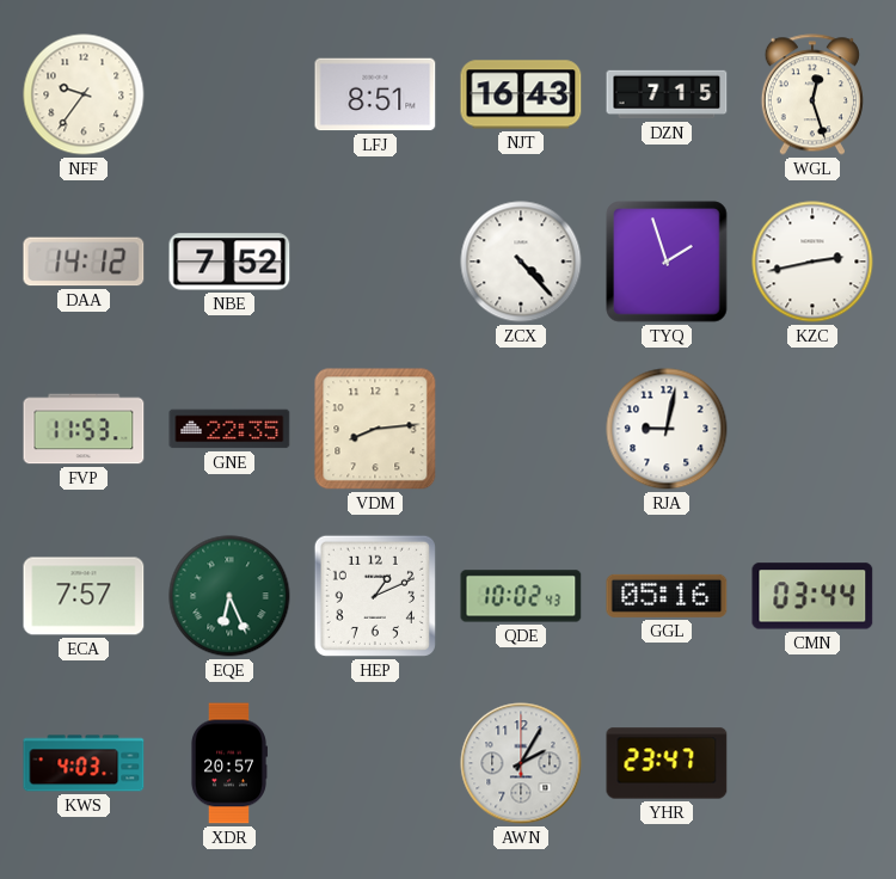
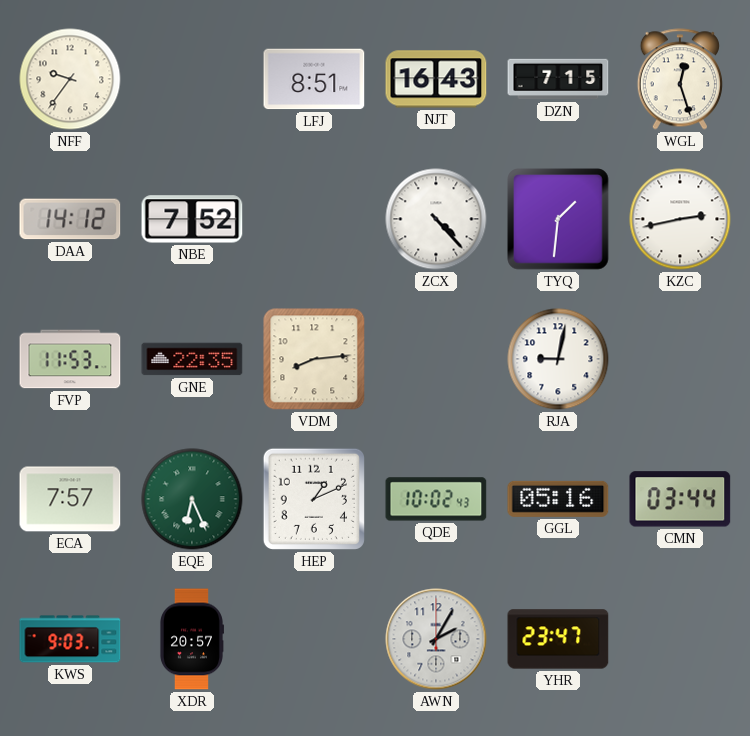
TYQ: 1:57 -> 1:31
KWS: 4:03 -> 9:03
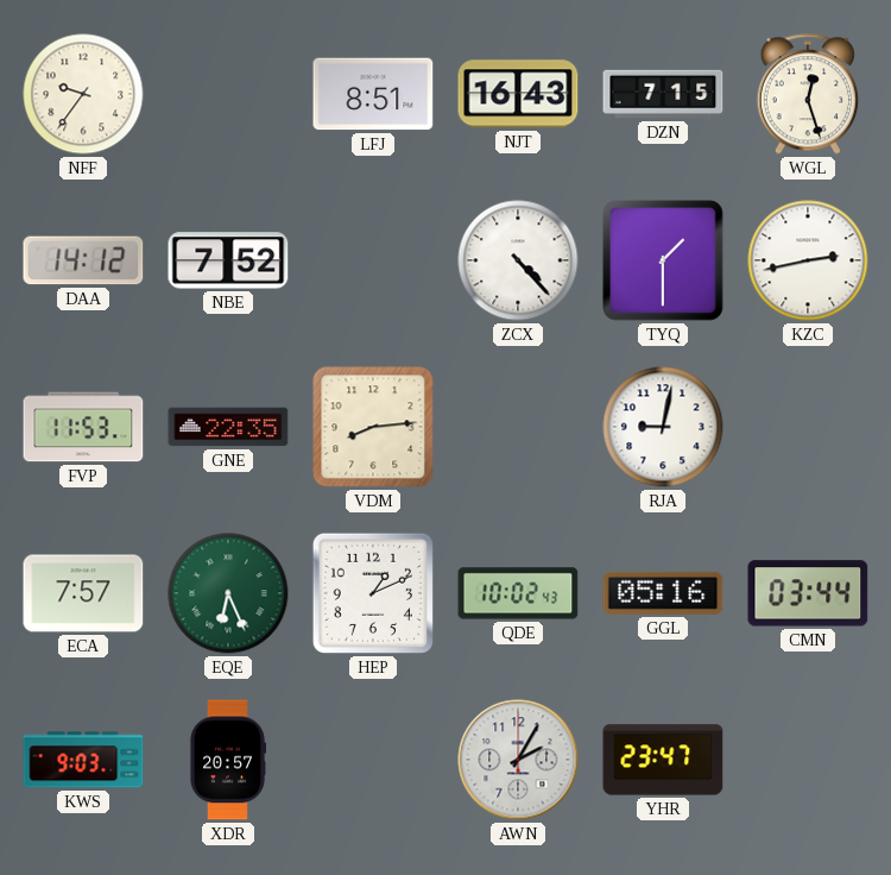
TYQ: 1:31 -> 1:30
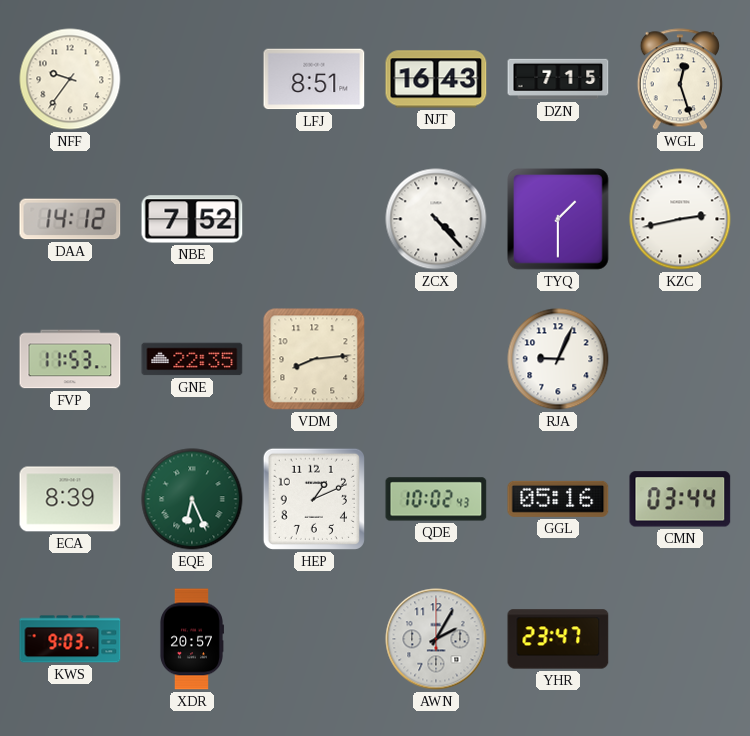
RJA: 9:02 -> 9:04
ECA: 7:57 -> 8:39
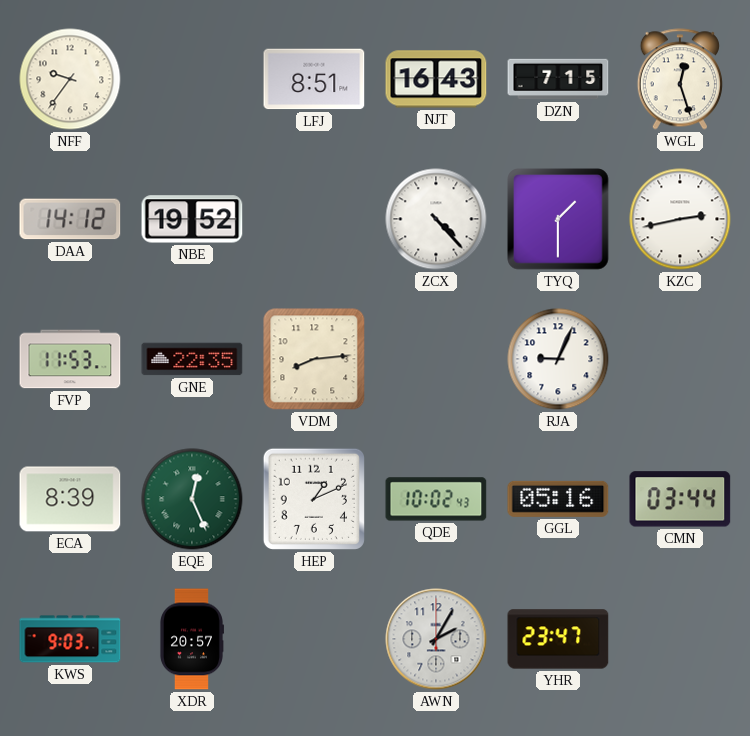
NBE: 7:52 -> 19:52
EQE: 6:26 -> 12:26
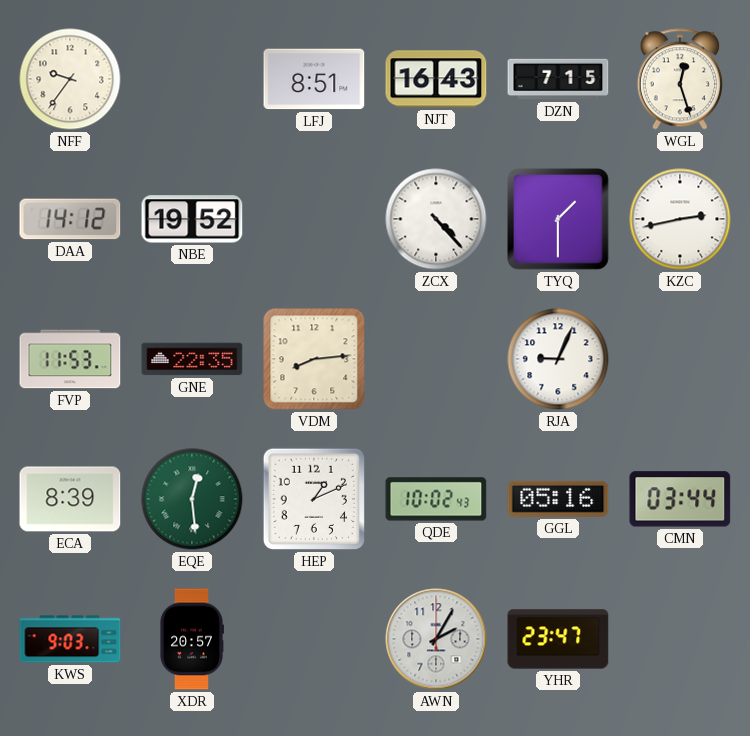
EQE: 12:26 -> 12:29
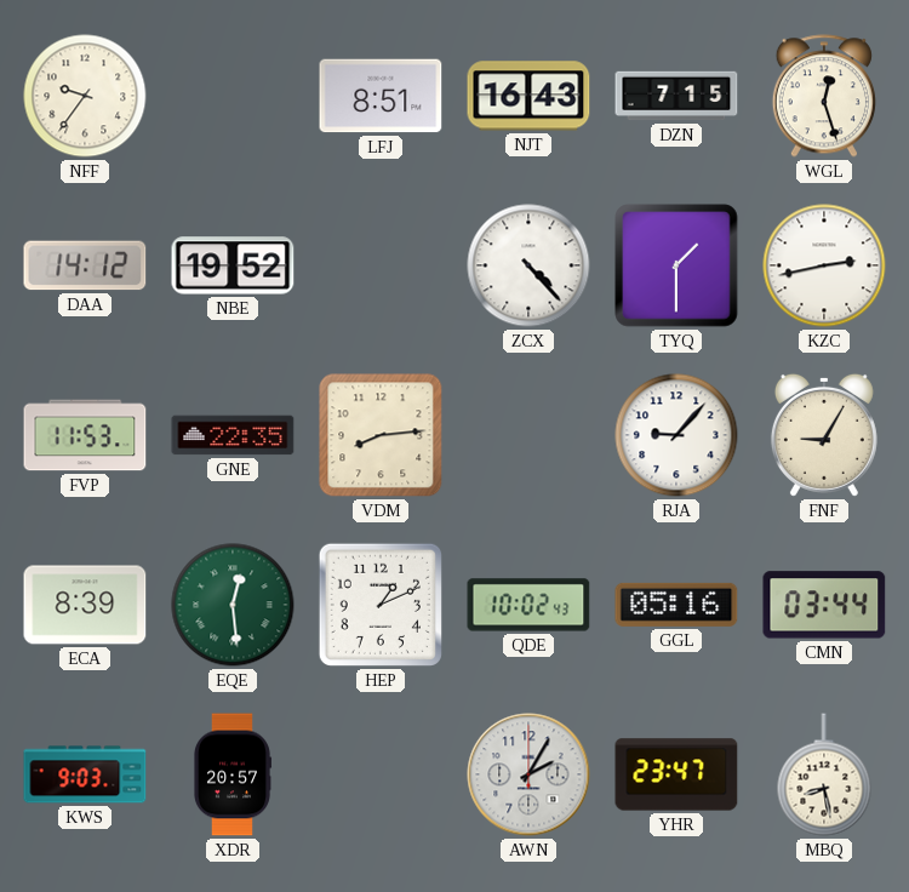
RJA: 9:04 -> 9:07
FNF: none -> 9:05
MBQ: none -> 8:28
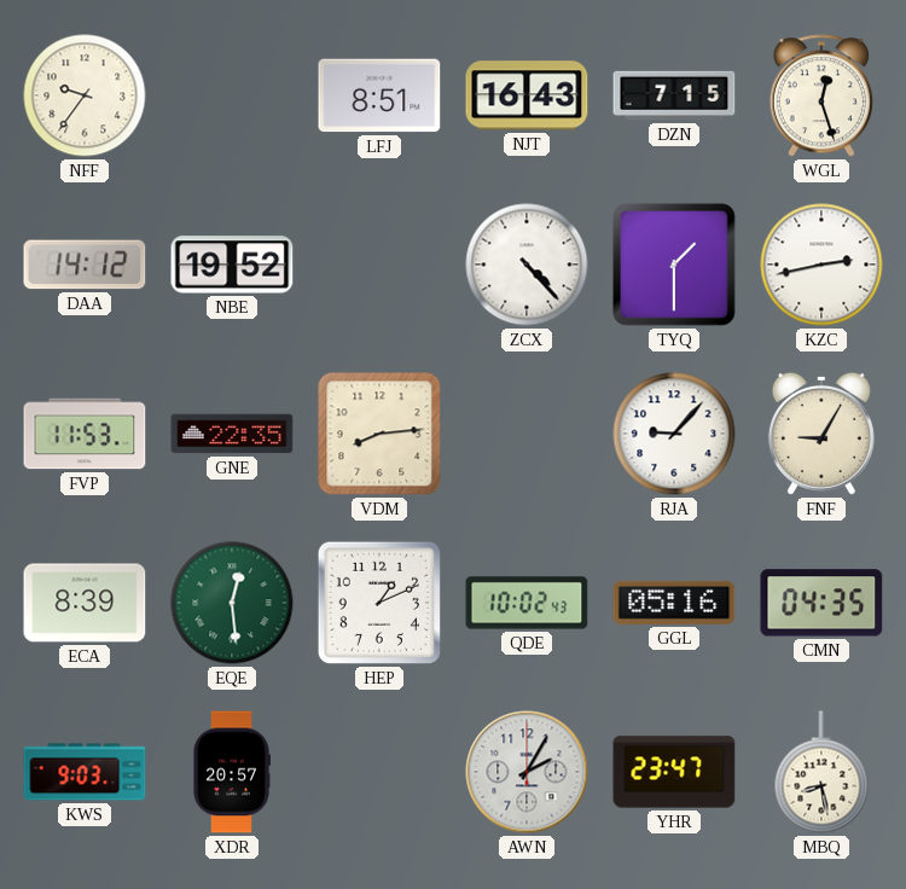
CMN: 03:44 -> 04:35
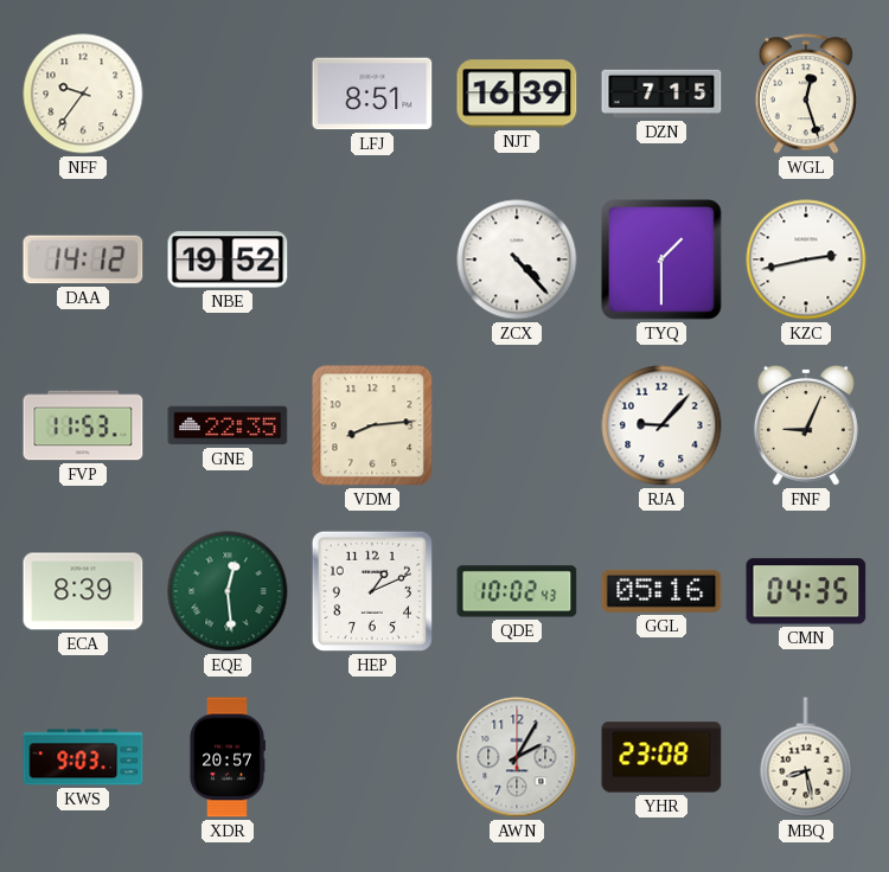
NJT: 16:43 -> 16:39
FNF: 9:05 -> 9:04
YHR: 23:47 -> 23:08
